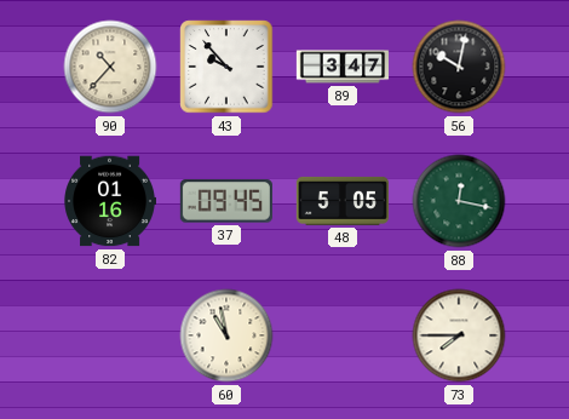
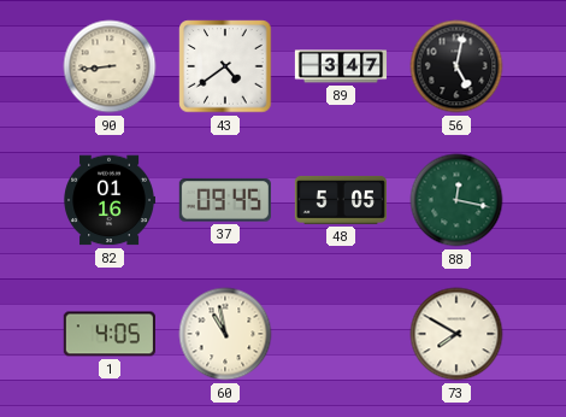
90: 10:37 -> 8:44
43: 9:53 -> 4:39
56: 10:02 -> 5:02
1: none -> 4:05
73: 7:45 -> 7:50
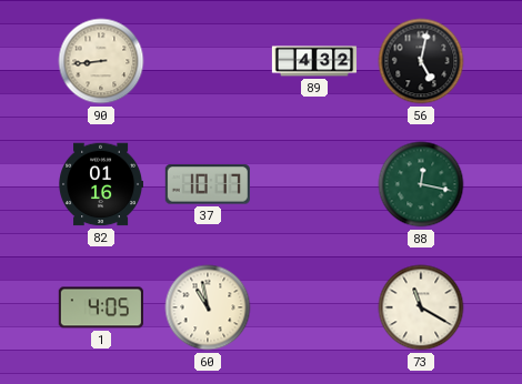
43: 4:39 -> none
89: 3:47 -> 4:32
37: 09:45 -> 10:17
48: 5:05 -> none
73: 7:50 -> 11:20
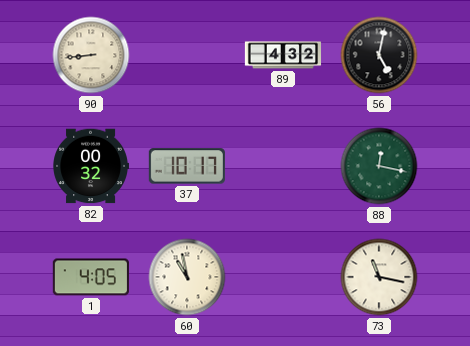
82: 01:16 -> 00:32
73: 11:20 -> 11:17
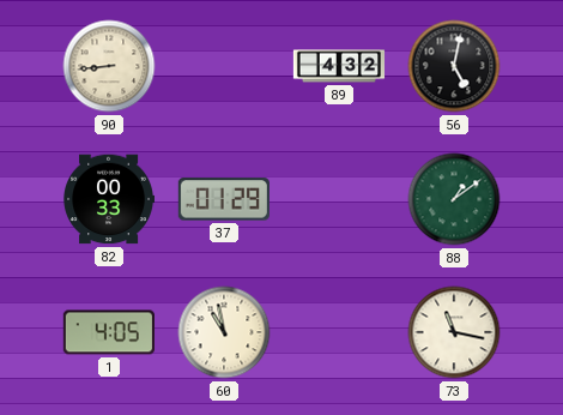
82: 00:32 -> 00:33
37: 10:17 -> 01:29
88: 12:17 -> 1:09
